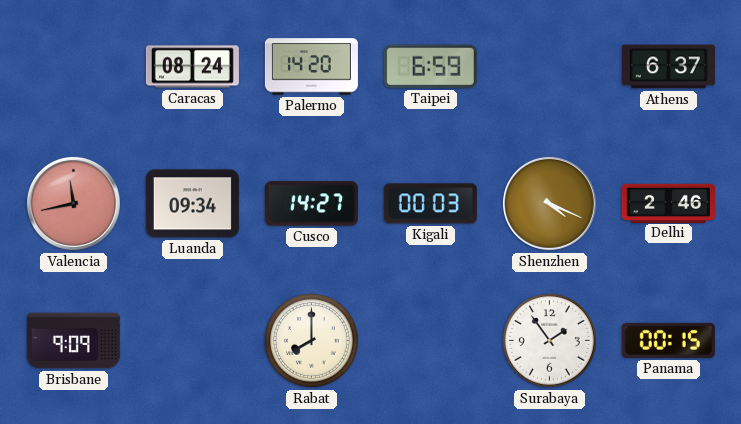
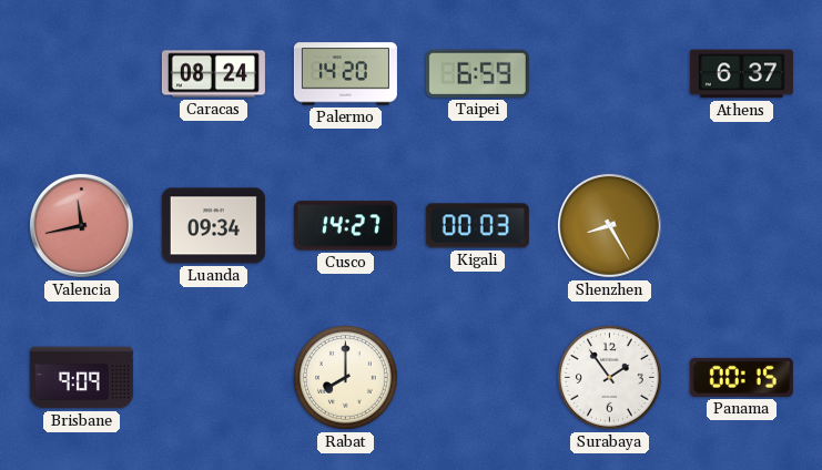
Shenzhen: 4:19 -> 8:25
Delhi: 2:46 -> none
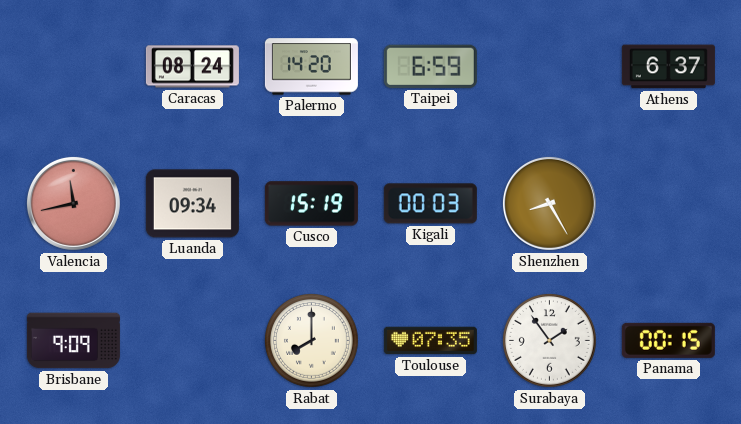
Cusco: 14:27 -> 15:19
Toulouse: none -> 07:35
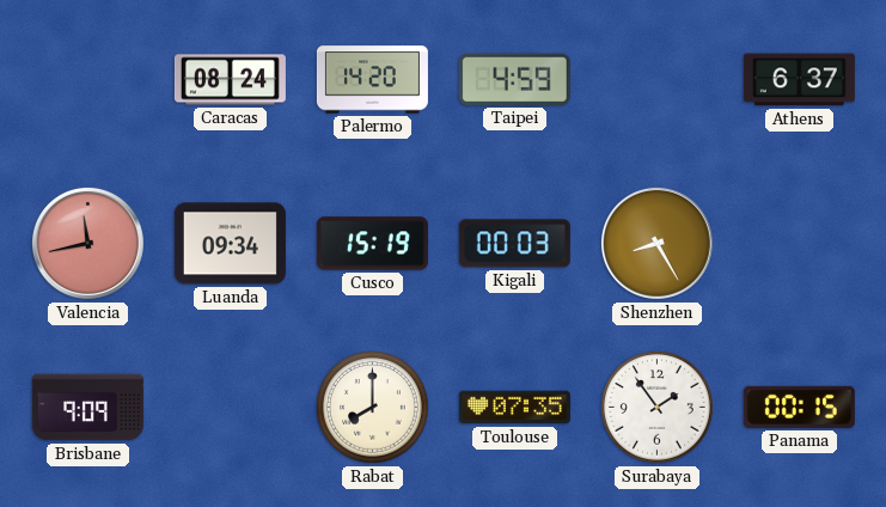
Taipei: 6:59 -> 4:59
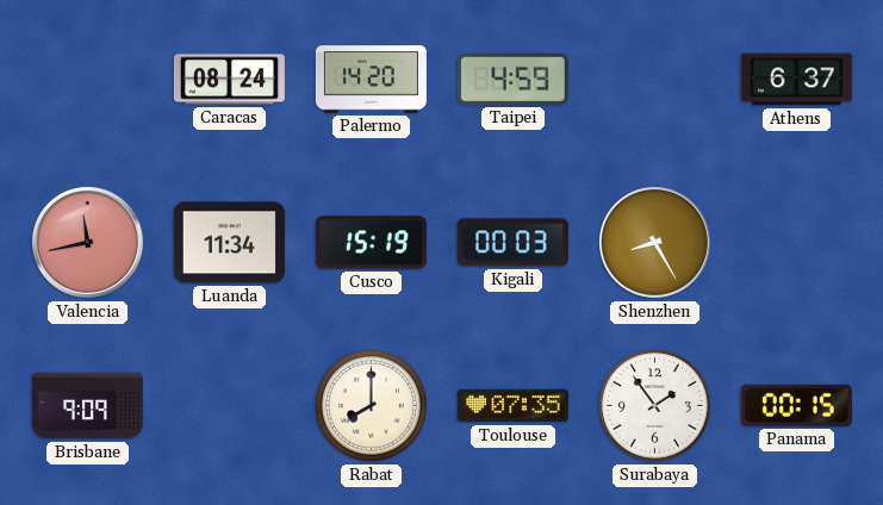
Luanda: 09:34 -> 11:34
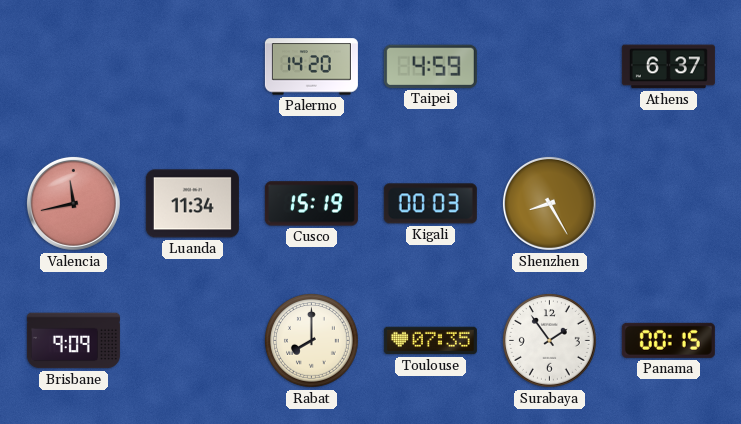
Caracas: 08:24 -> none
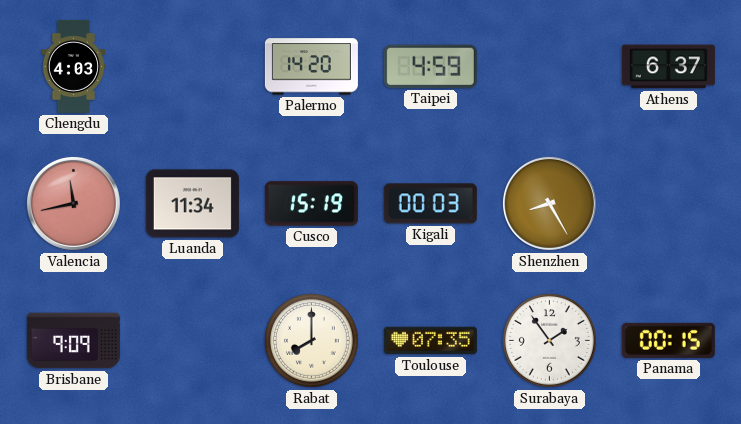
Chengdu: none -> 4:03
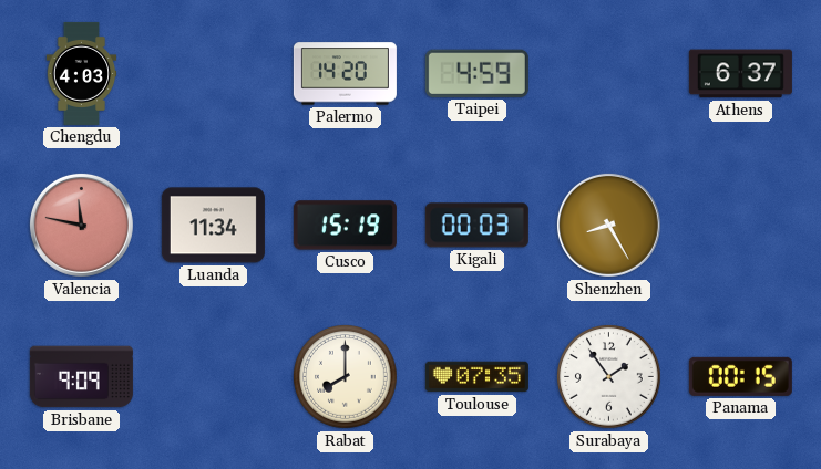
Valencia: 11:43 -> 11:47
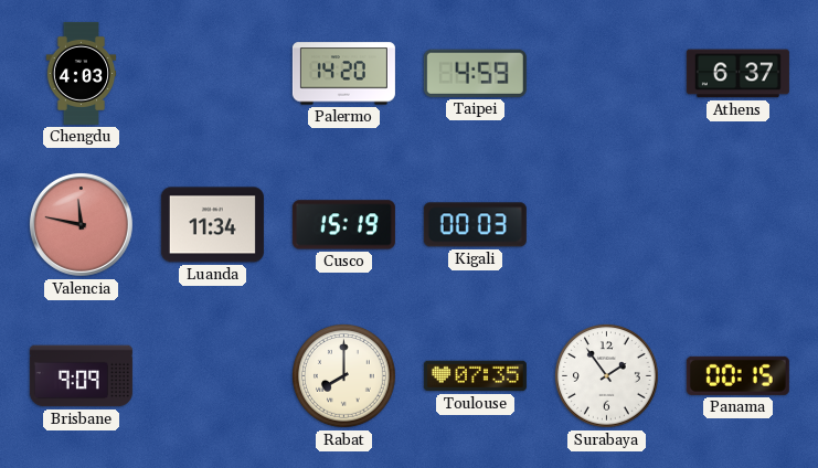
Shenzhen: 8:25 -> none
